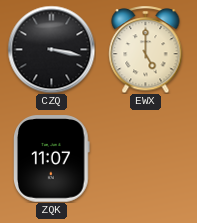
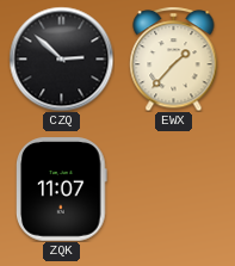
CZQ: 3:17 -> 2:52
EWX: 5:00 -> 1:37
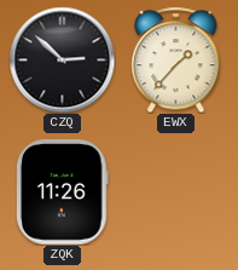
ZQK: 11:07 -> 11:26
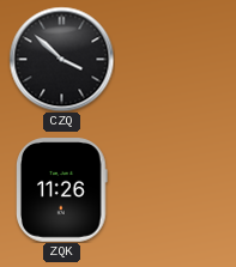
CZQ: 2:52 -> 3:52
EWX: 1:37 -> none
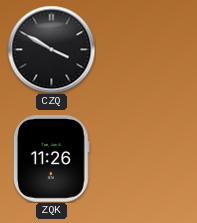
CZQ: 3:52 -> 3:50
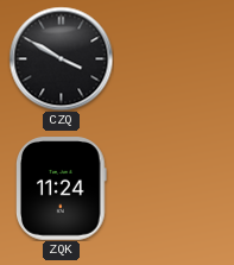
ZQK: 11:26 -> 11:24
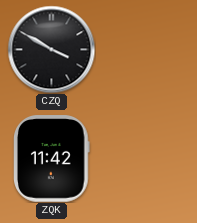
ZQK: 11:24 -> 11:42
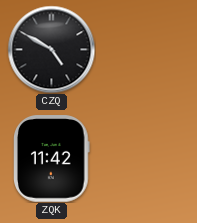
CZQ: 3:50 -> 4:50
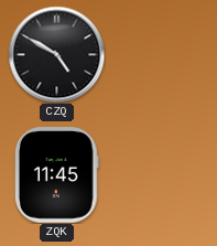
ZQK: 11:42 -> 11:45
